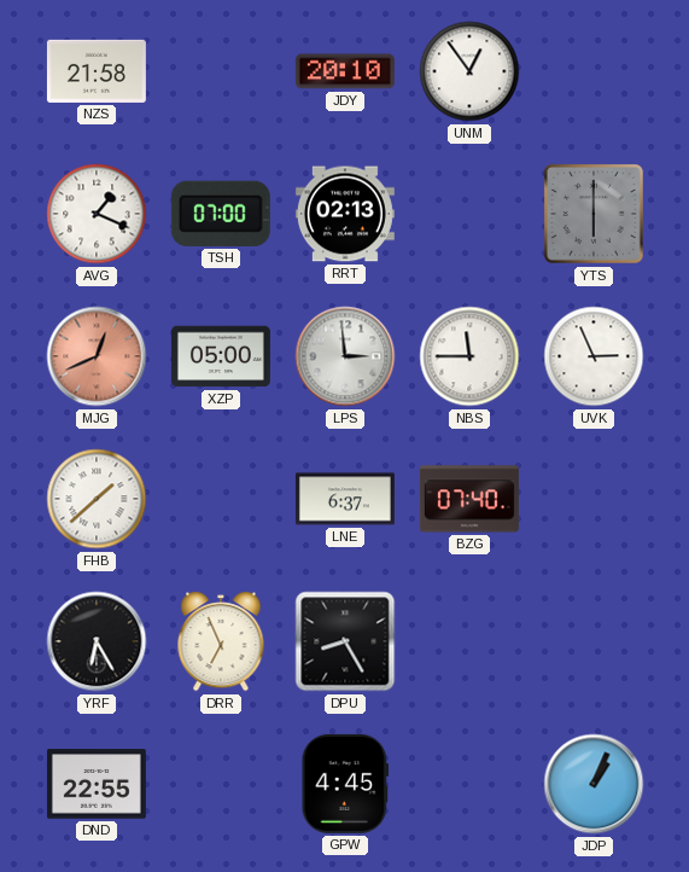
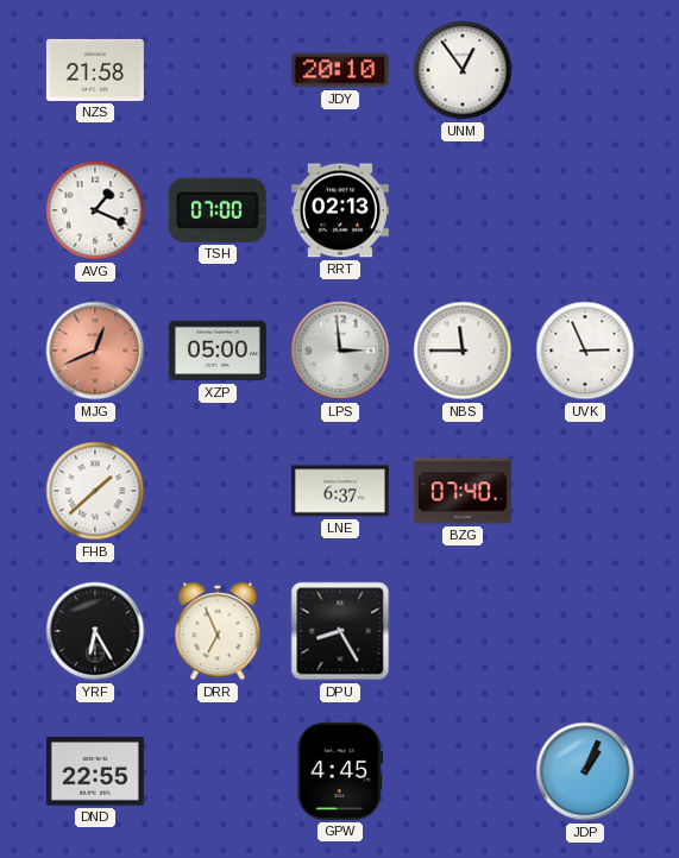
YTS: 6:00 -> none
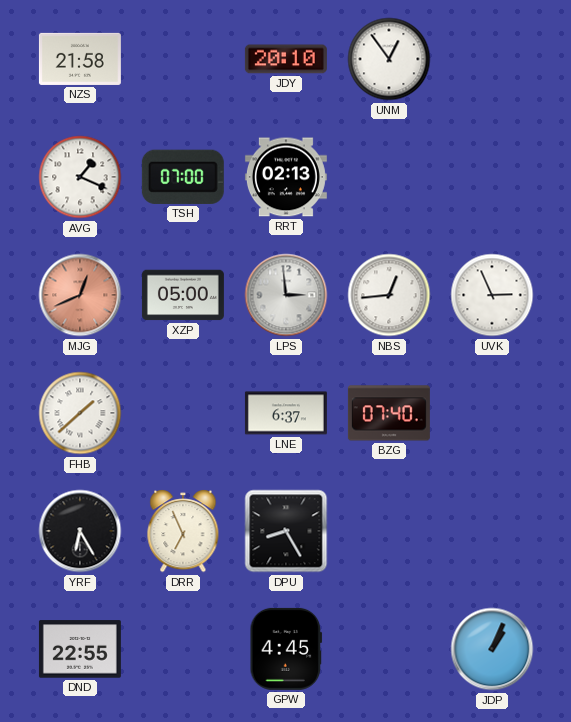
NBS: 11:45 -> 12:44
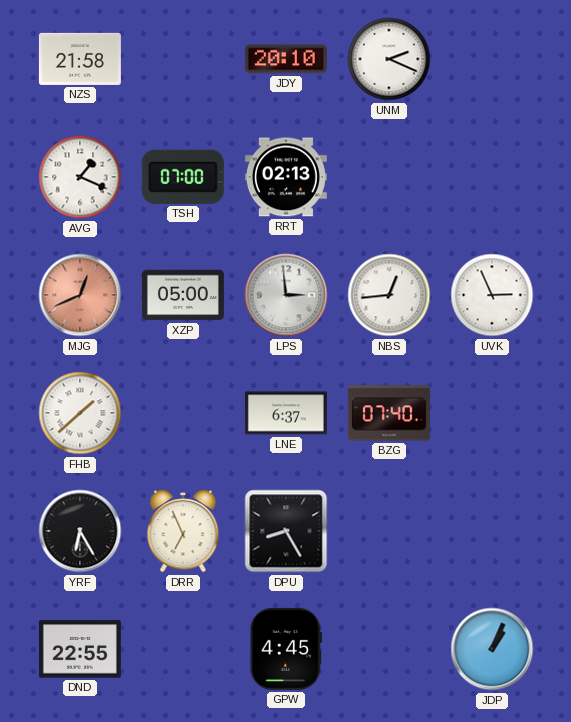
UNM: 12:54 -> 2:19
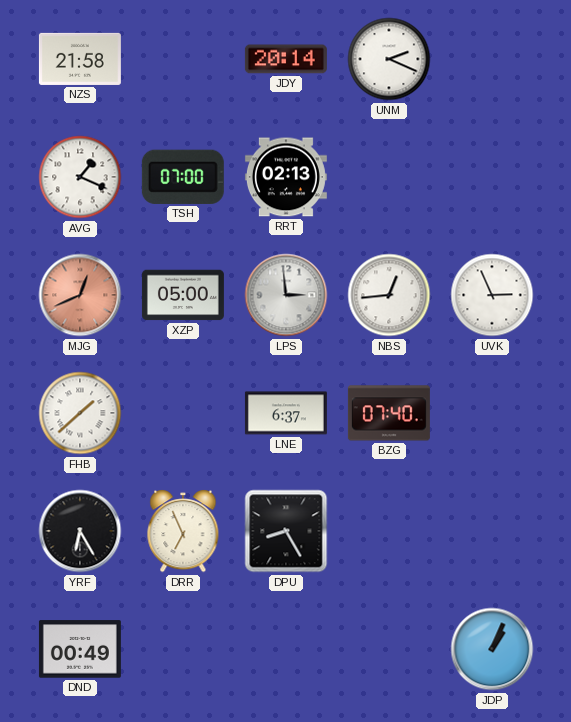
JDY: 20:10 -> 20:14
DND: 22:55 -> 00:49
GPW: 4:45 -> none
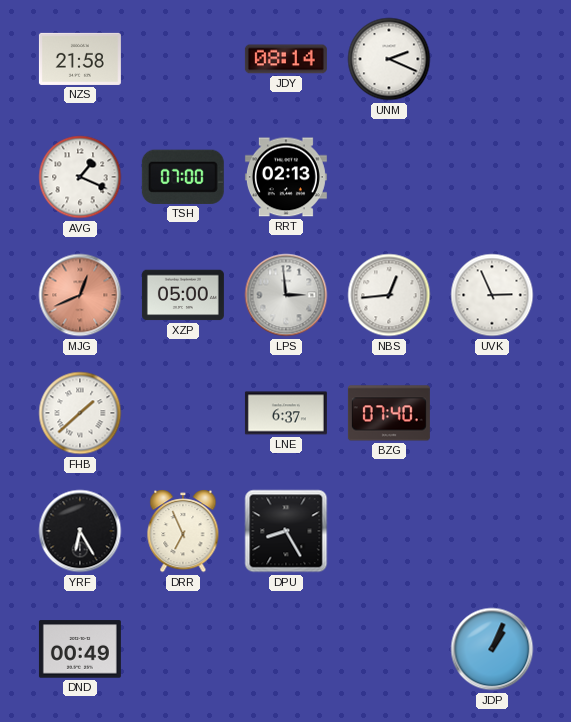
JDY: 20:14 -> 08:14
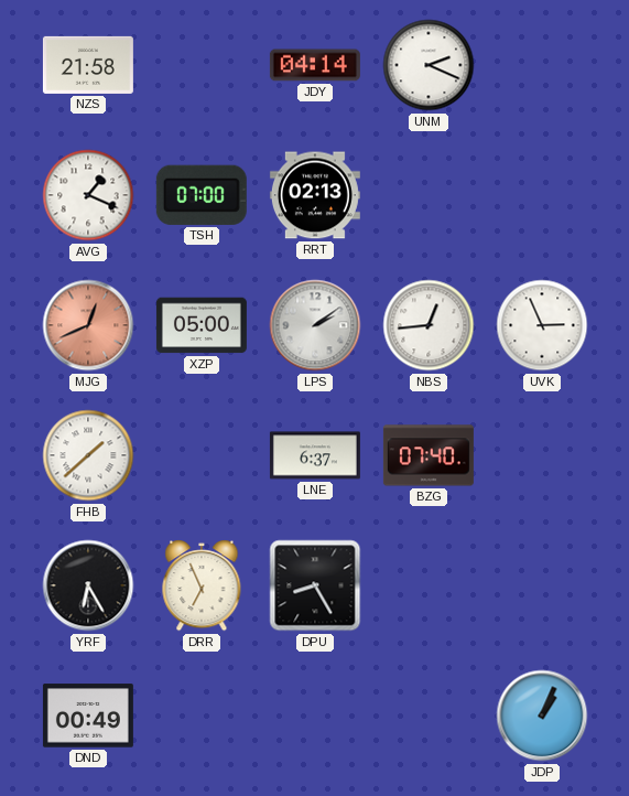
JDY: 08:14 -> 04:14
LPS: 2:59 -> 2:09
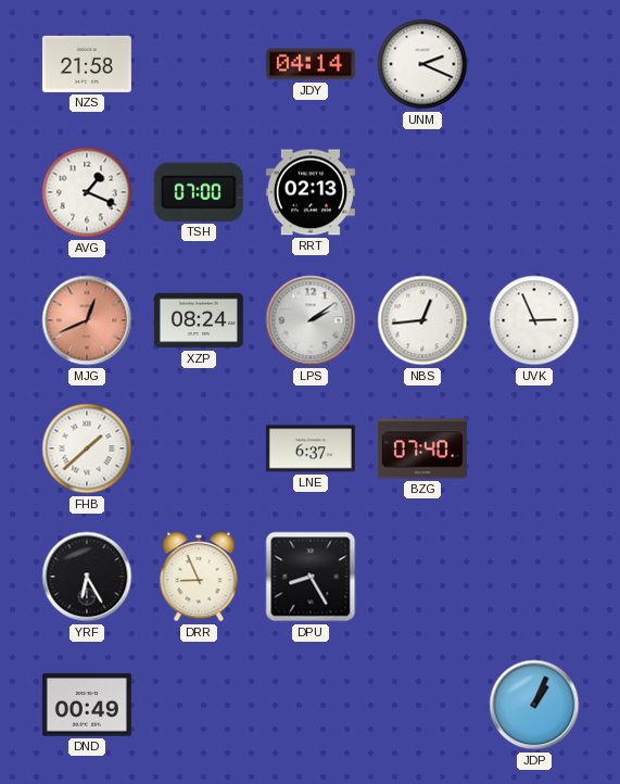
XZP: 05:00 -> 08:24
DRR: 6:56 -> 8:56
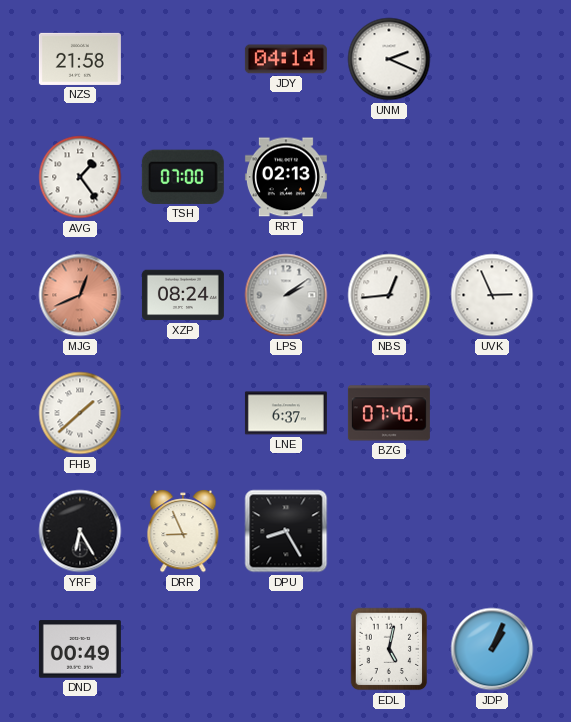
AVG: 1:19 -> 1:24
EDL: none -> 5:02
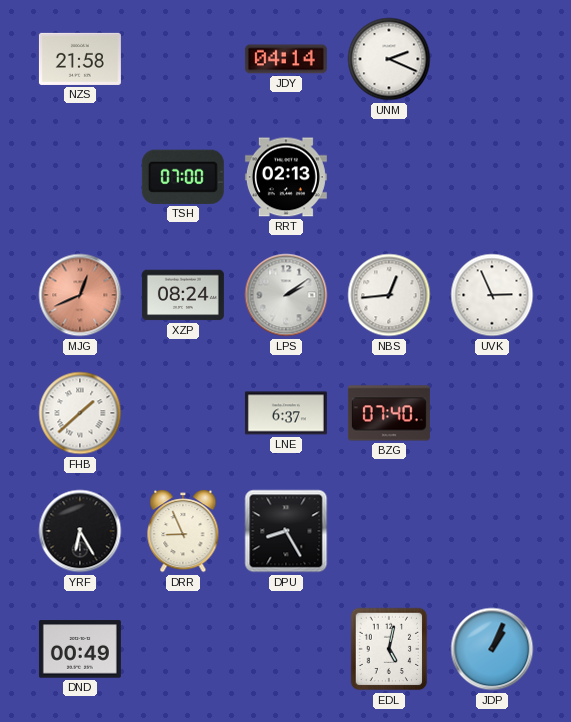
AVG: 1:24 -> none
